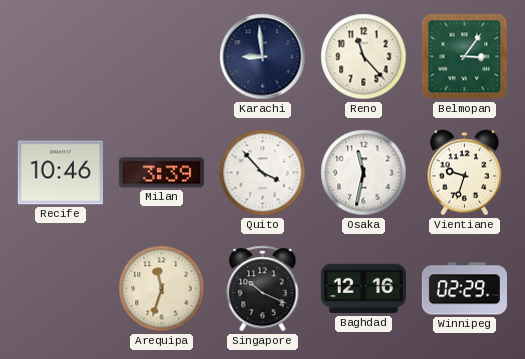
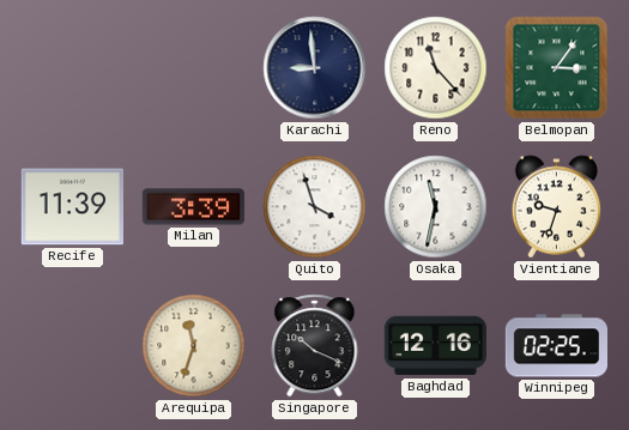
Recife: 10:46 -> 11:39
Quito: 3:53 -> 3:57
Winnipeg: 02:29 -> 02:25
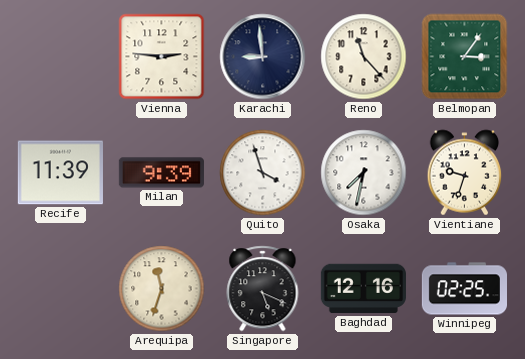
Vienna: none -> 2:46
Milan: 3:39 -> 9:39
Osaka: 11:32 -> 7:32
Singapore: 10:19 -> 5:19
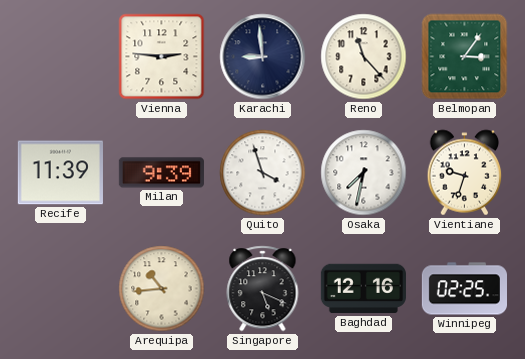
Arequipa: 11:33 -> 10:44
